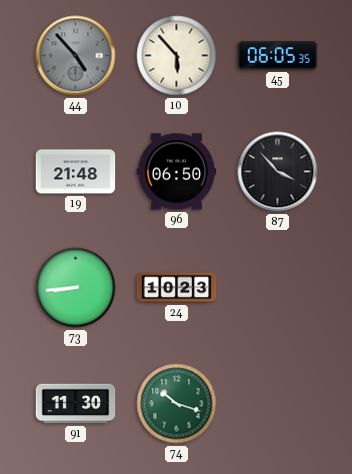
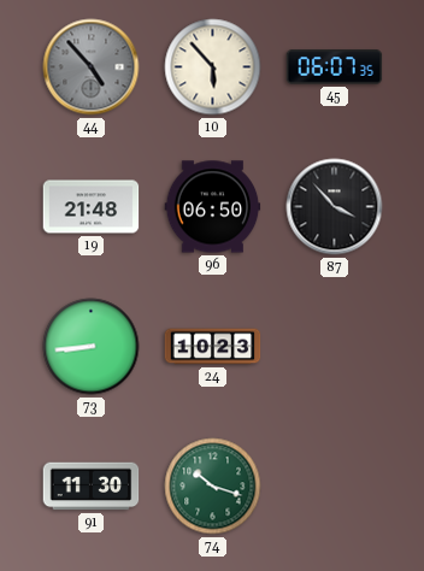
45: 06:05 -> 06:07
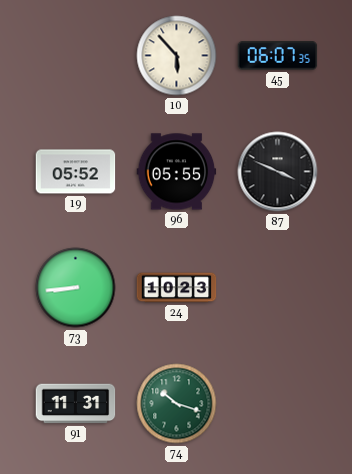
44: 4:53 -> none
19: 21:48 -> 05:52
96: 06:50 -> 05:55
87: 3:53 -> 3:49
91: 11:30 -> 11:31
